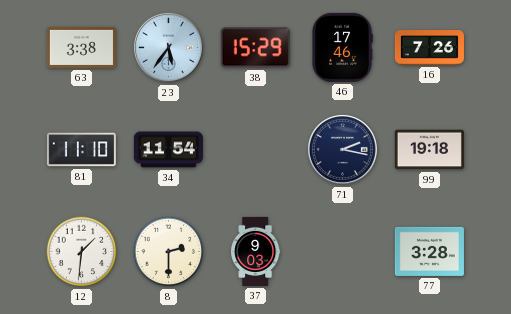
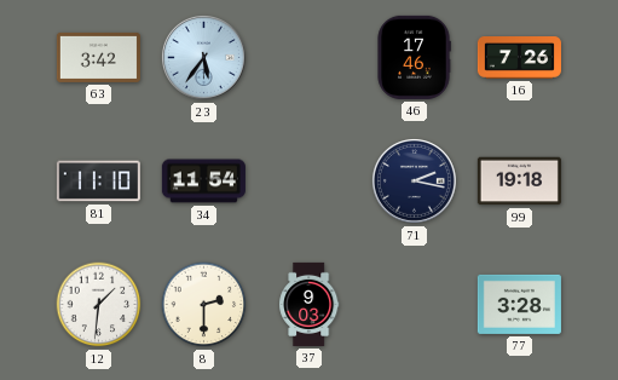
63: 3:38 -> 3:42
38: 15:29 -> none
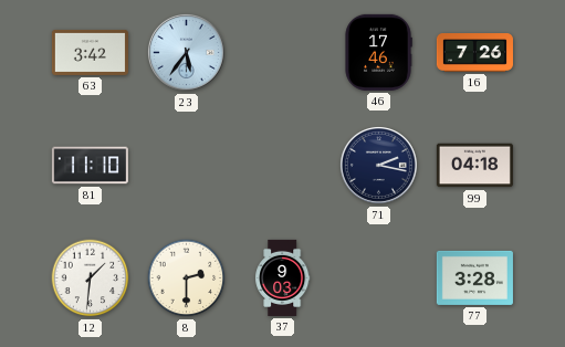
34: 11:54 -> none
99: 19:18 -> 04:18
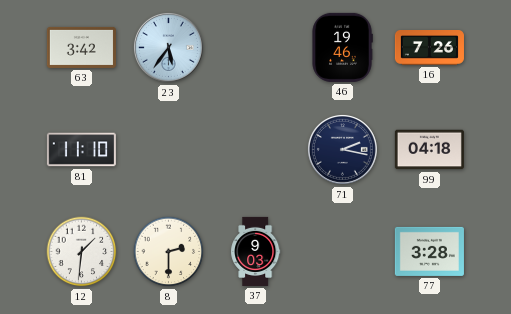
46: 17:46 -> 19:46
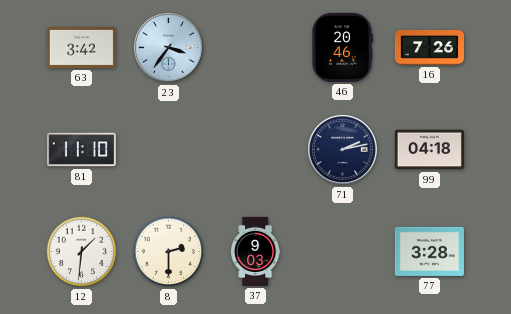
23: 5:36 -> 3:36
46: 19:46 -> 20:46
71: 2:17 -> 2:13
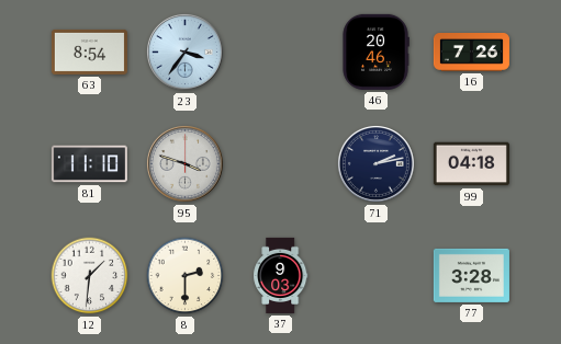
63: 3:42 -> 8:54
95: none -> 3:48
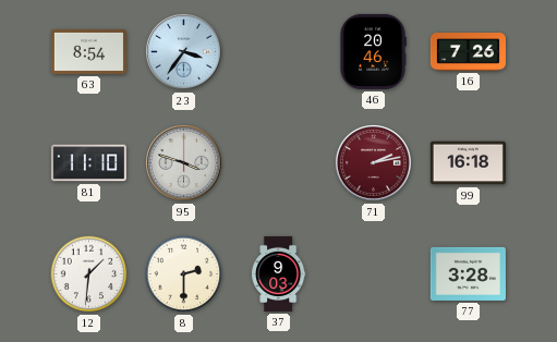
71 dial: navy -> burgundy
99: 04:18 -> 16:18
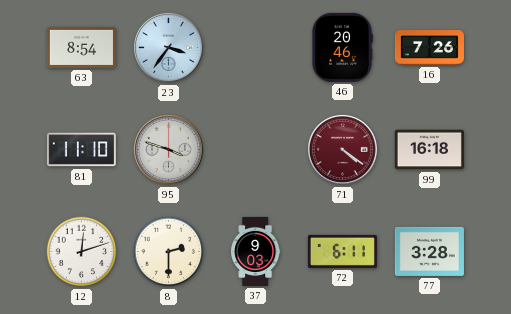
71: 2:13 -> 4:21
12: 1:31 -> 12:12
72: none -> 6:11
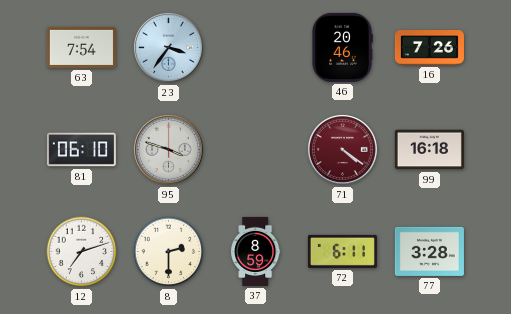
63: 8:54 -> 7:54
81: 11:10 -> 06:10
12: 12:12 -> 7:12
37: 9:03 -> 8:59
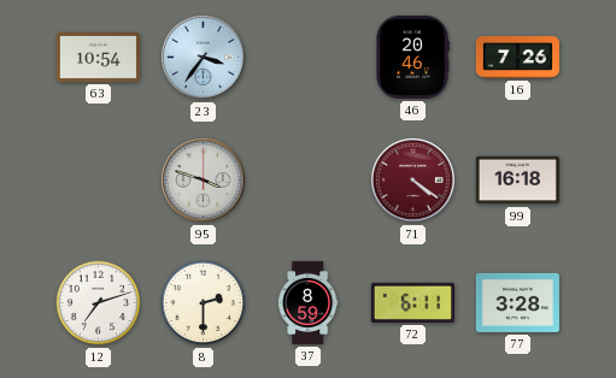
63: 7:54 -> 10:54
81: 06:10 -> none
